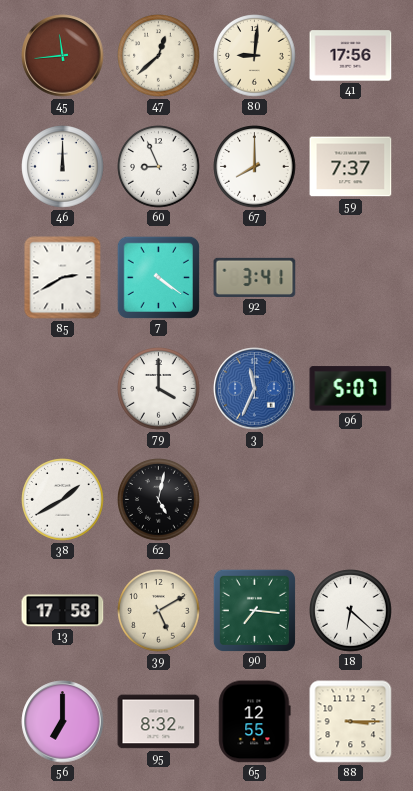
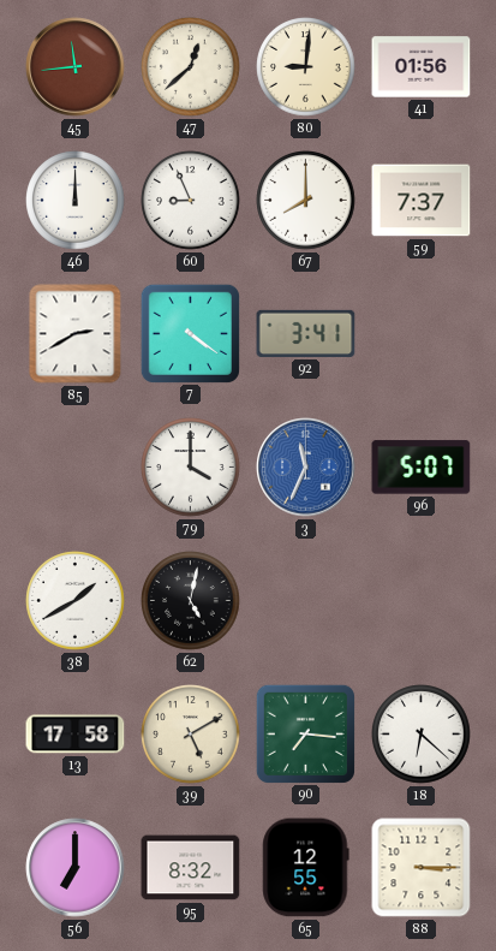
41: 17:56 -> 01:56
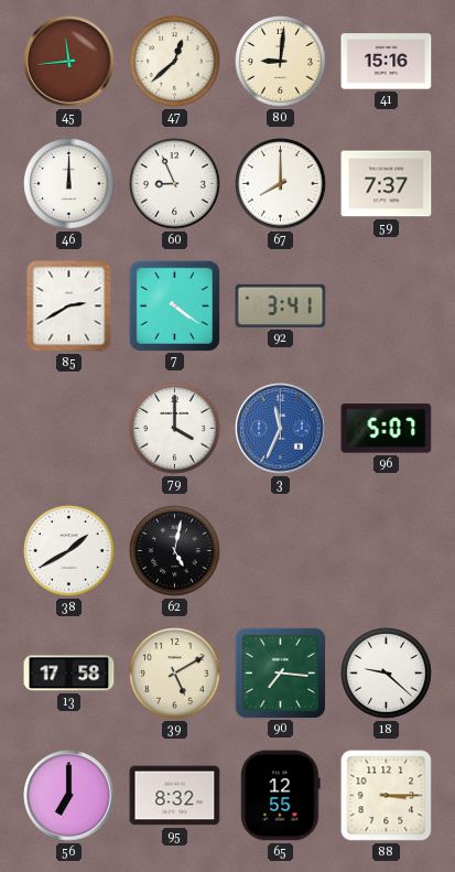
41: 01:56 -> 15:16
18: 6:22 -> 9:22
